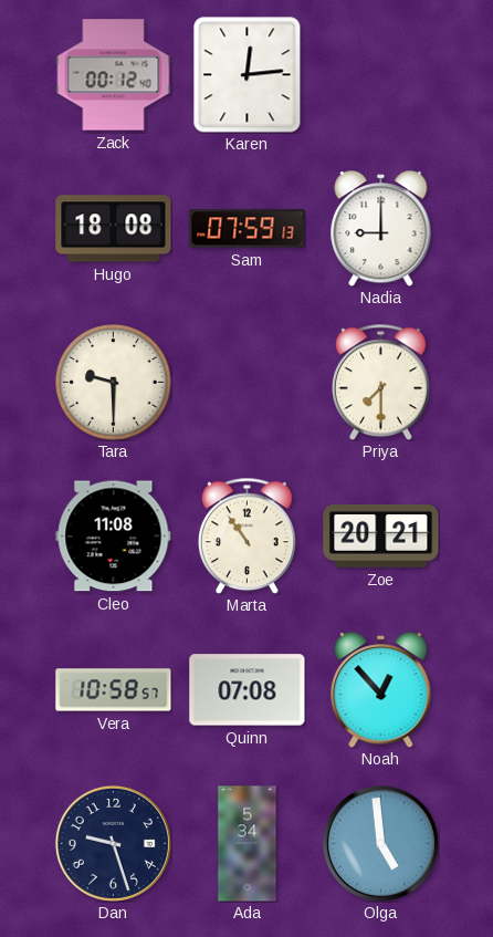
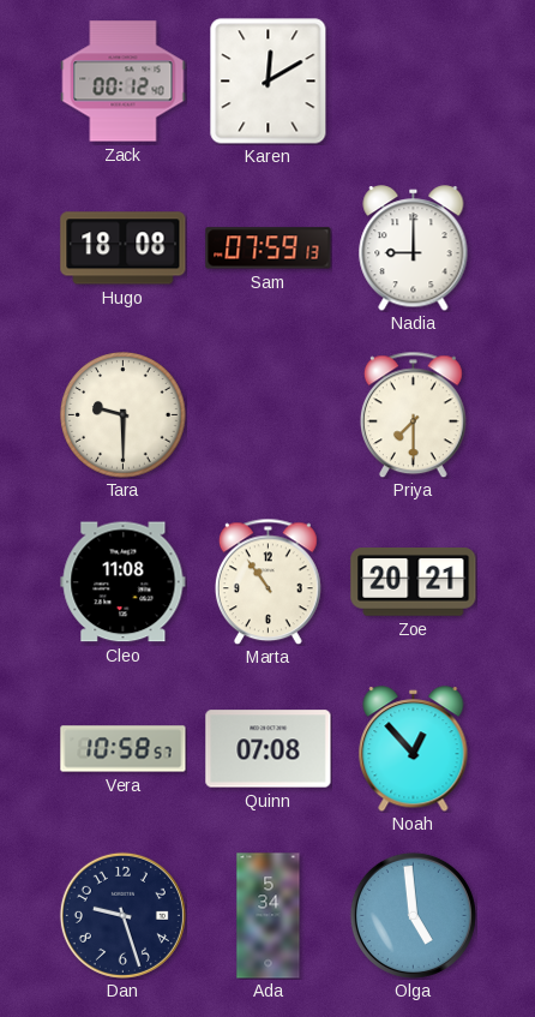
Karen: 12:14 -> 12:10
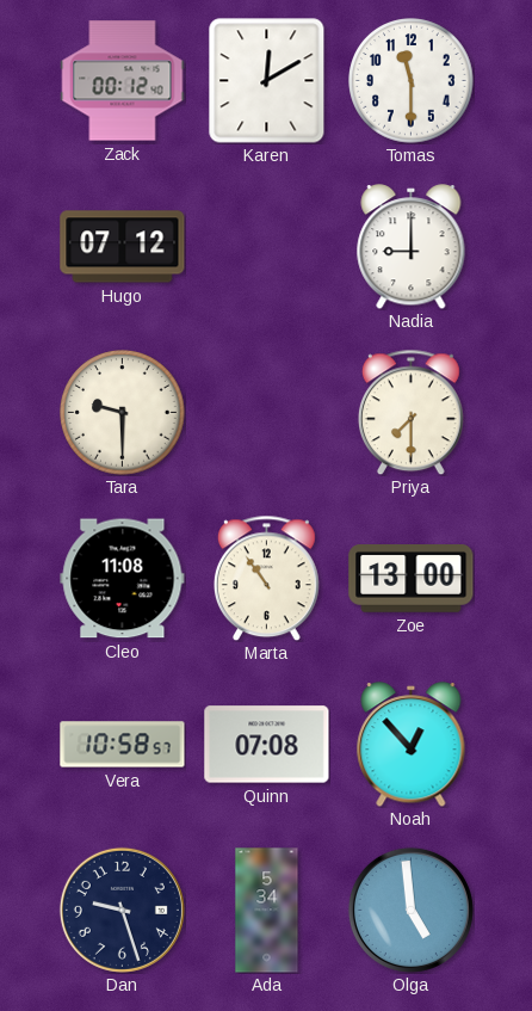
Tomas: none -> 11:30
Hugo: 18:08 -> 07:12
Sam: 07:59 -> none
Zoe: 20:21 -> 13:00
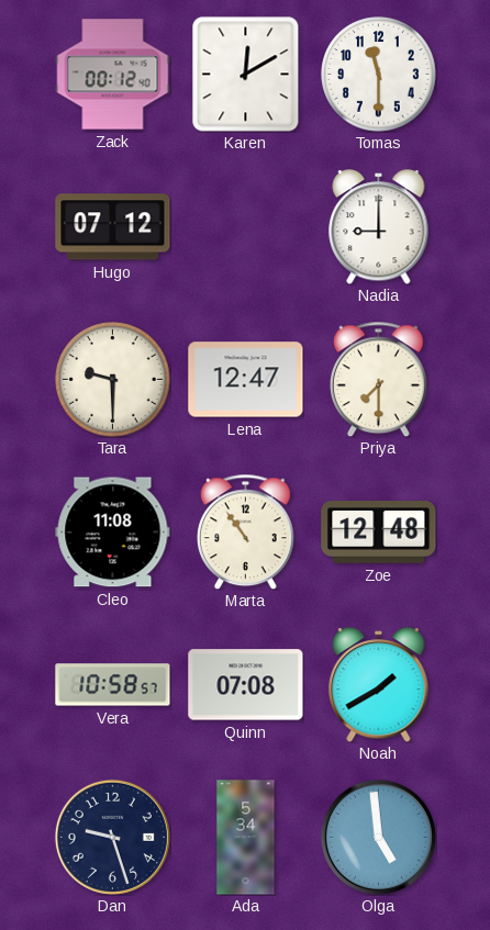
Lena: none -> 12:47
Zoe: 13:00 -> 12:48
Noah: 12:53 -> 1:40
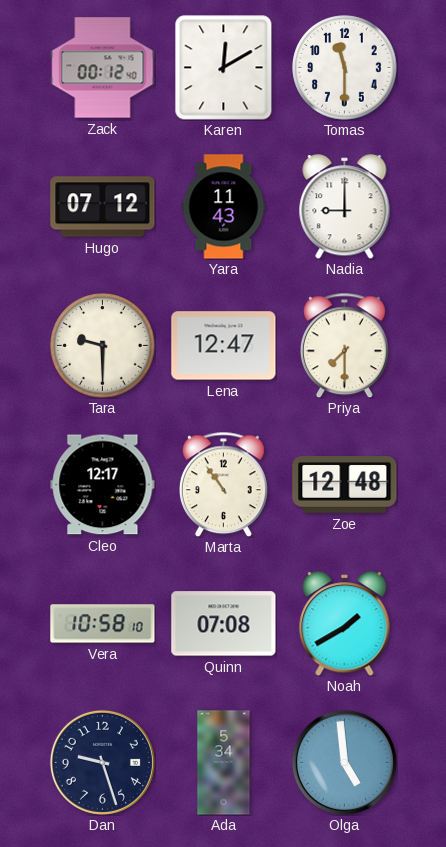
Yara: none -> 11:43
Cleo: 11:08 -> 12:17
Vera: 10:58:57 -> 10:58:10
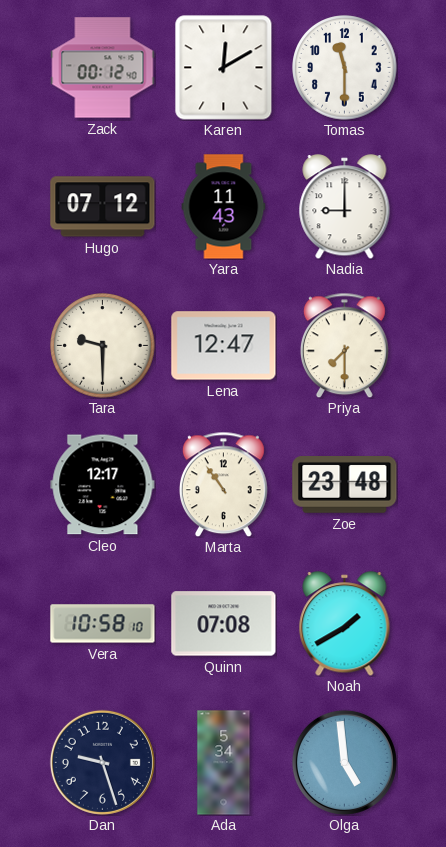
Zoe: 12:48 -> 23:48
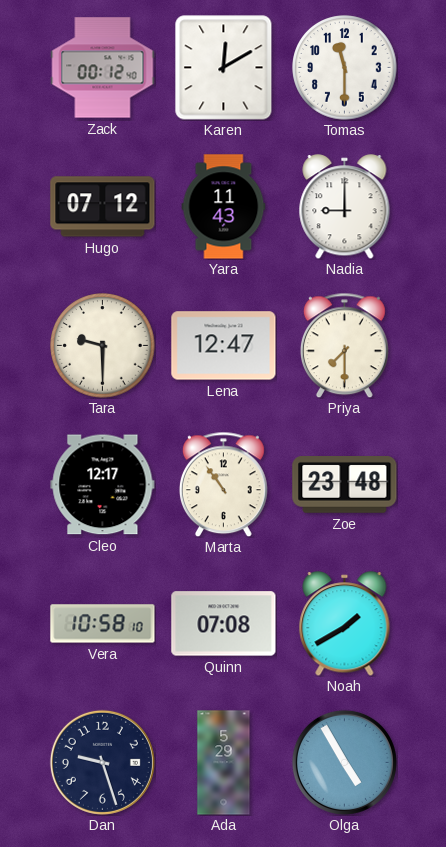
Ada: 5:34 -> 5:29
Olga: 4:59 -> 4:55
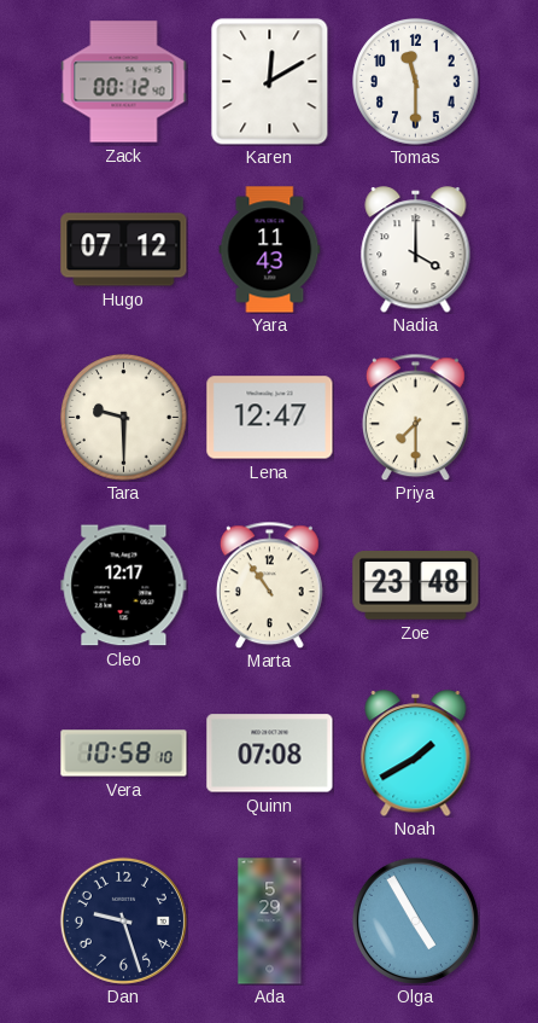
Nadia: 9:00 -> 4:00
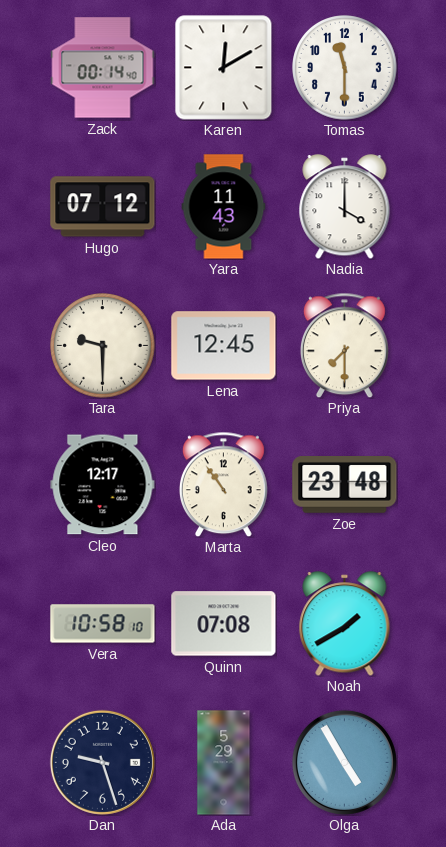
Zack: 00:12 -> 00:14
Lena: 12:47 -> 12:45
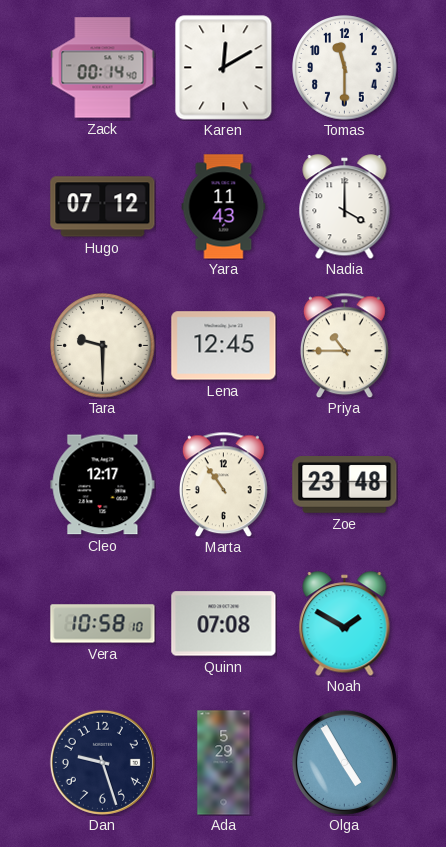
Priya: 7:30 -> 10:45
Noah: 1:40 -> 1:50
